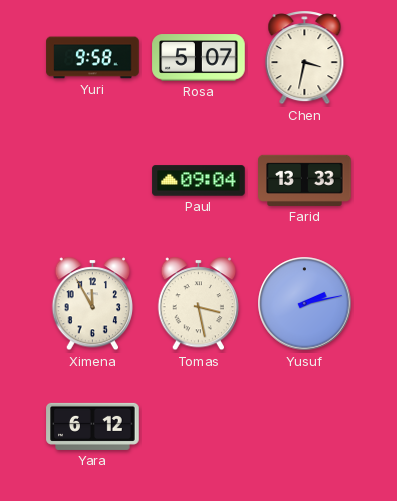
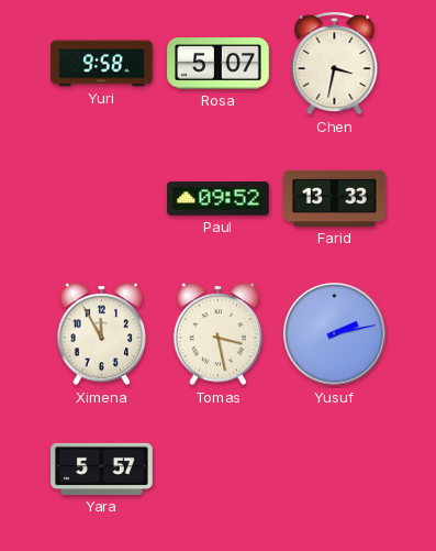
Paul: 09:04 -> 09:52
Yara: 6:12 -> 5:57
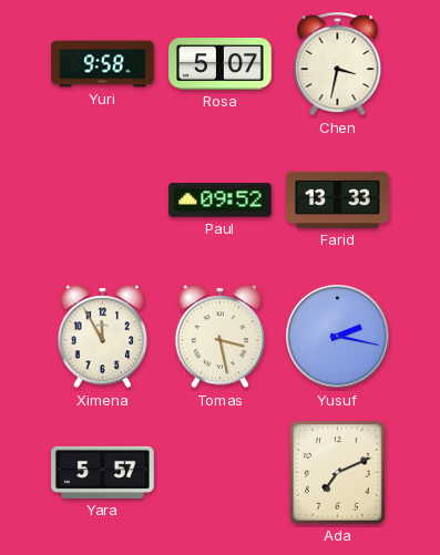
Yusuf: 2:13 -> 2:17
Ada: none -> 7:11
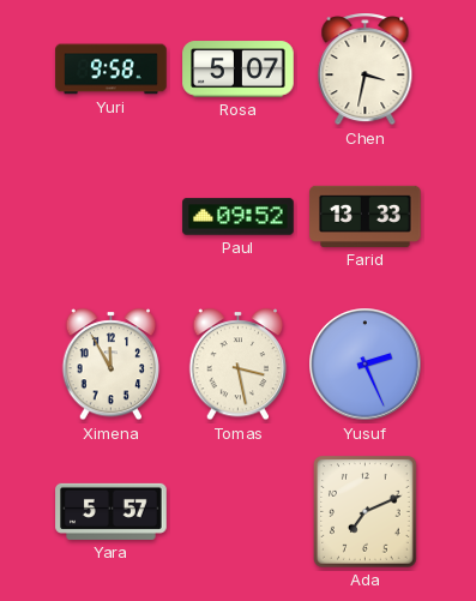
Yusuf: 2:17 -> 2:26
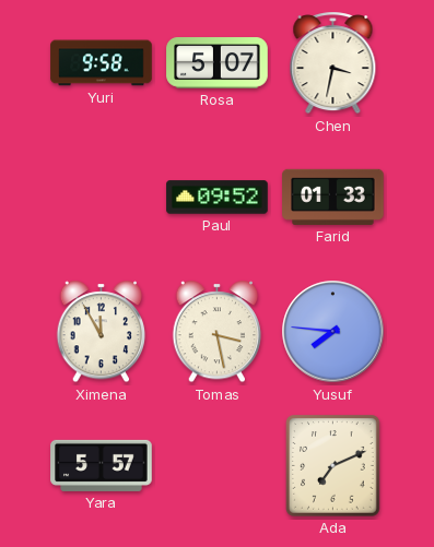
Farid: 13:33 -> 01:33
Yusuf: 2:26 -> 7:46
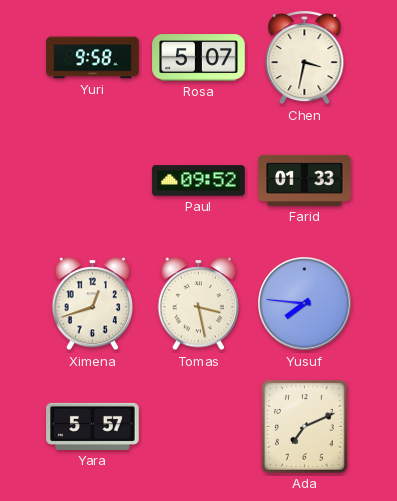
Ximena: 11:55 -> 12:42
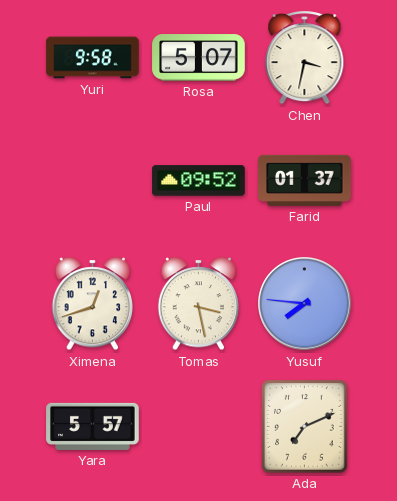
Farid: 01:33 -> 01:37
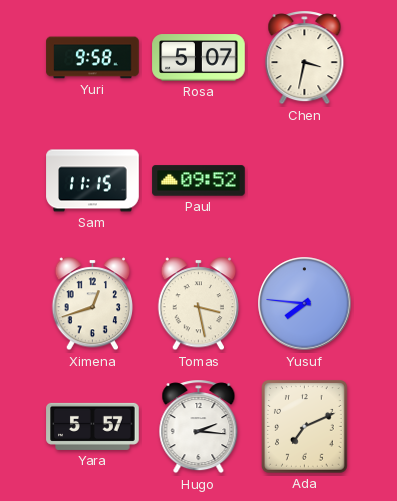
Sam: none -> 11:15
Farid: 01:37 -> none
Hugo: none -> 2:16
